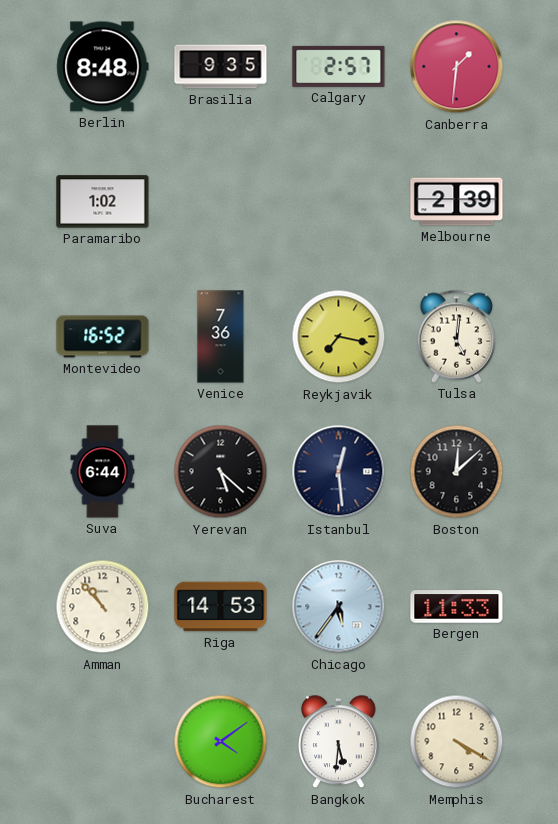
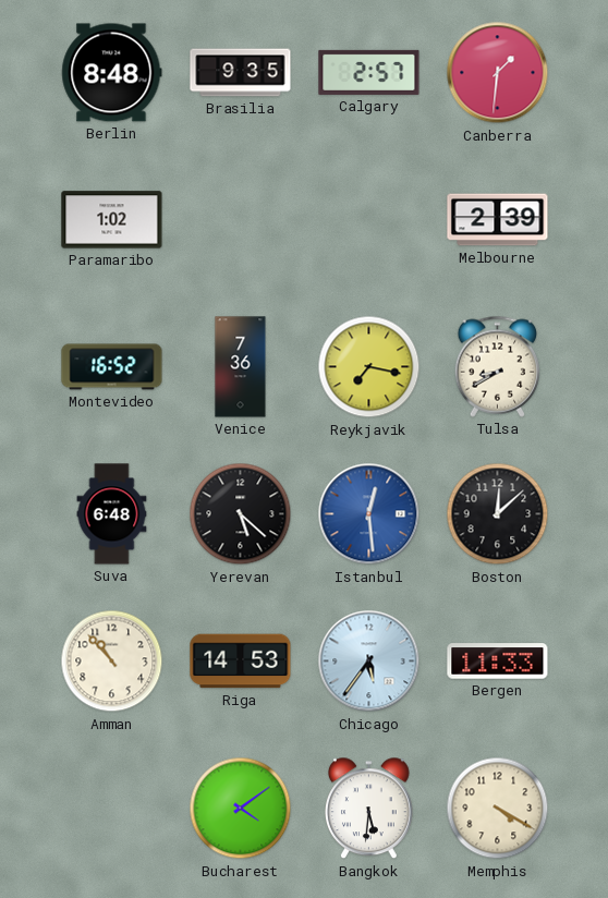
Tulsa: 5:01 -> 8:40
Suva: 6:44 -> 6:48
Istanbul dial: navy -> blue
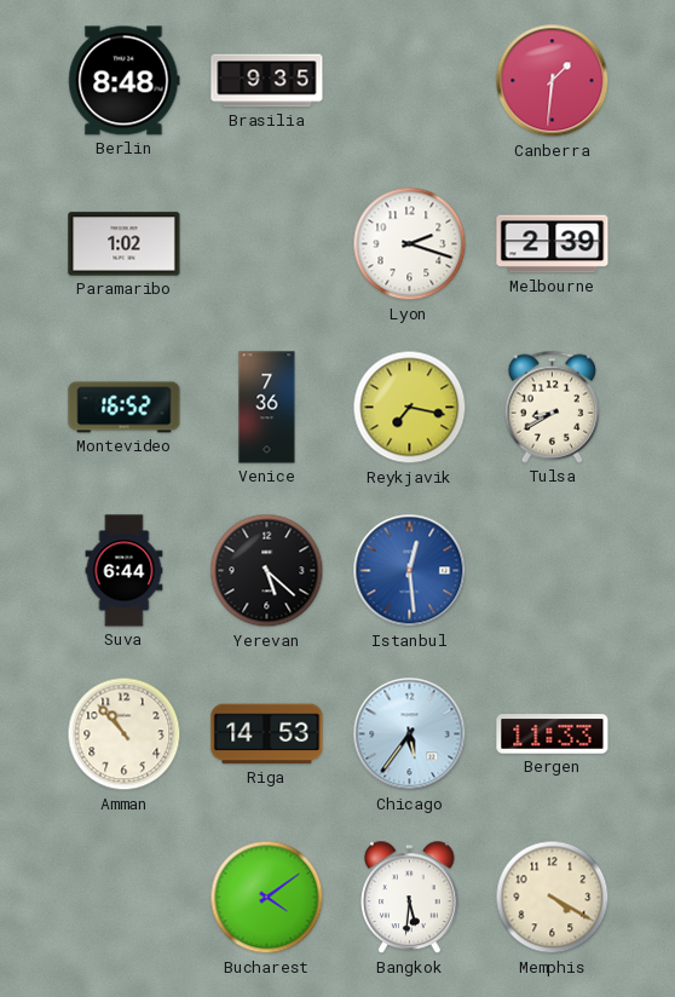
Calgary: 2:57 -> none
Lyon: none -> 2:18
Suva: 6:48 -> 6:44
Boston: 12:08 -> none
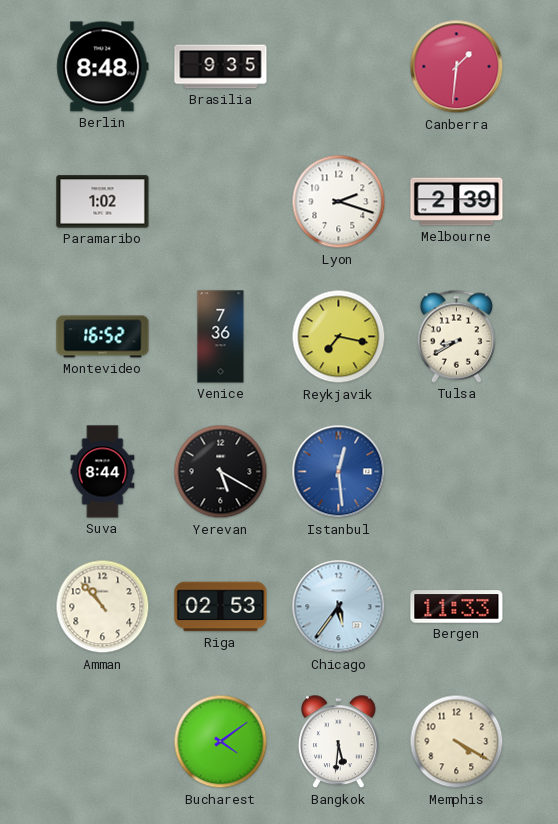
Suva: 6:44 -> 8:44
Yerevan: 5:22 -> 5:20
Riga: 14:53 -> 02:53
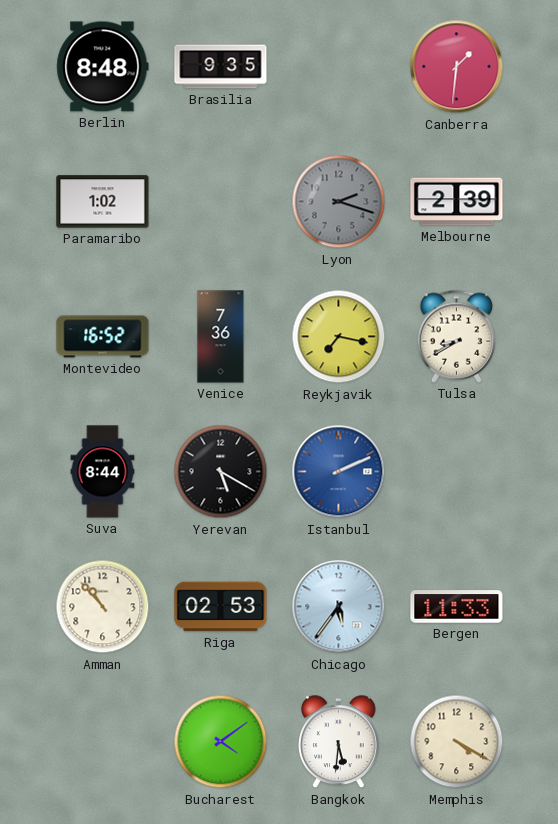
Lyon dial: white -> grey
Istanbul: 12:29 -> 2:11
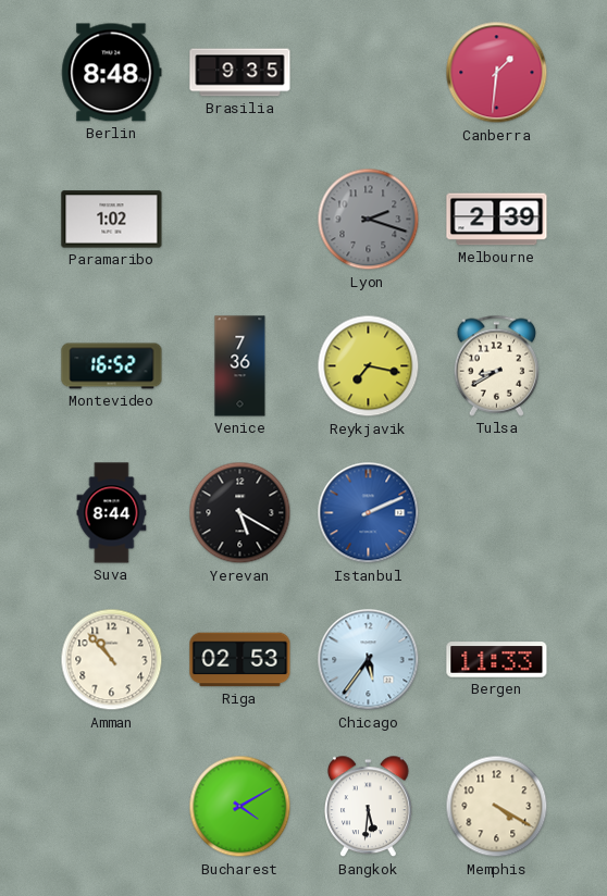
Bucharest: 4:09 -> 4:10
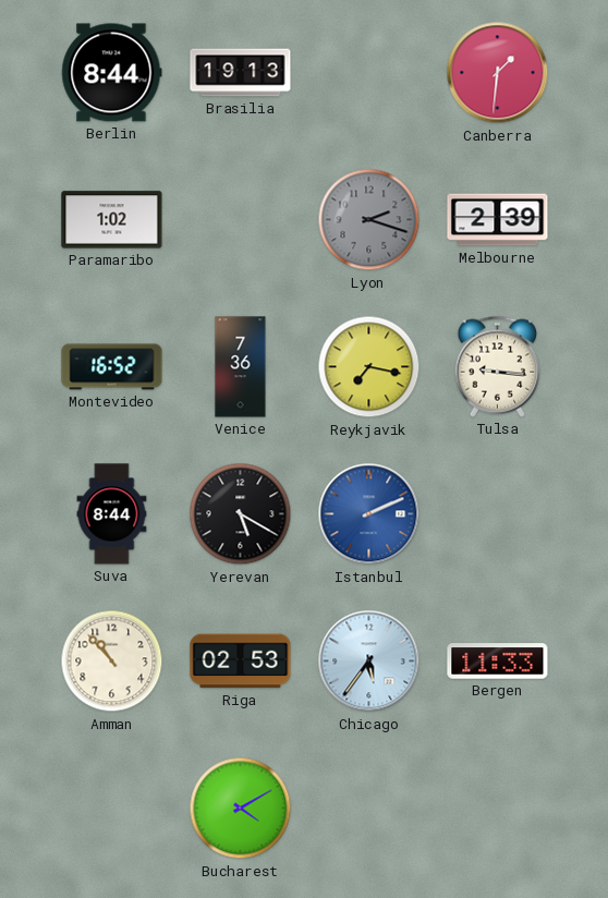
Berlin: 8:48 -> 8:44
Brasilia: 9:35 -> 19:13
Tulsa: 8:40 -> 9:16
Bangkok: 5:31 -> none
Memphis: 4:20 -> none
